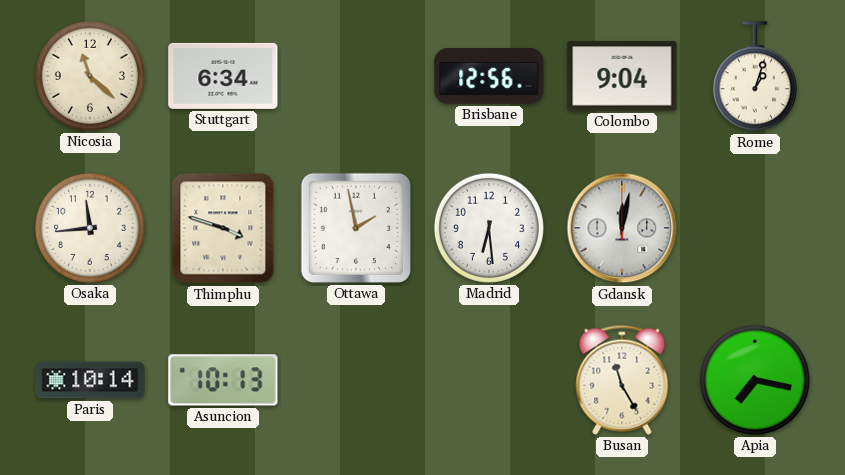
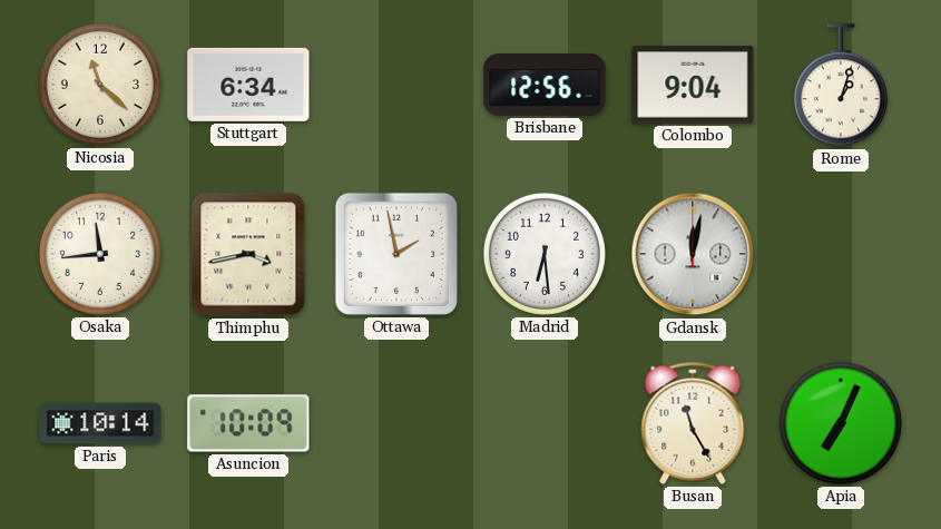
Thimphu: 3:48 -> 3:43
Asuncion: 10:13 -> 10:09
Apia: 7:17 -> 7:04
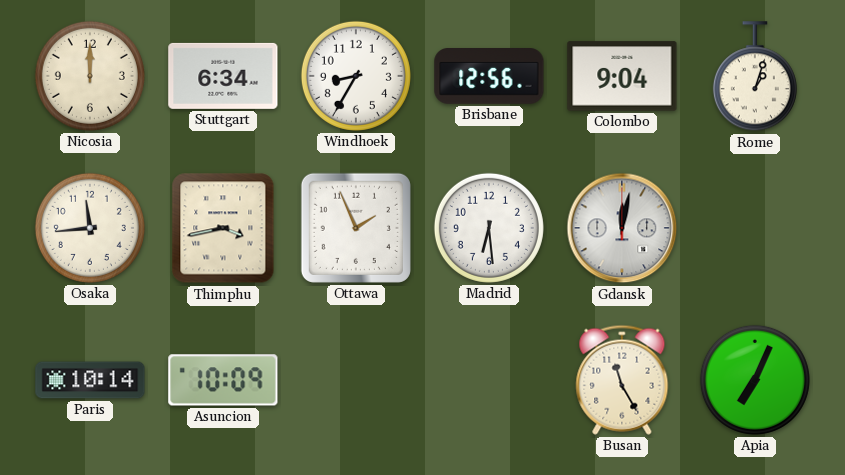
Nicosia: 11:22 -> 12:00
Windhoek: none -> 8:35
Ottawa: 1:58 -> 1:56
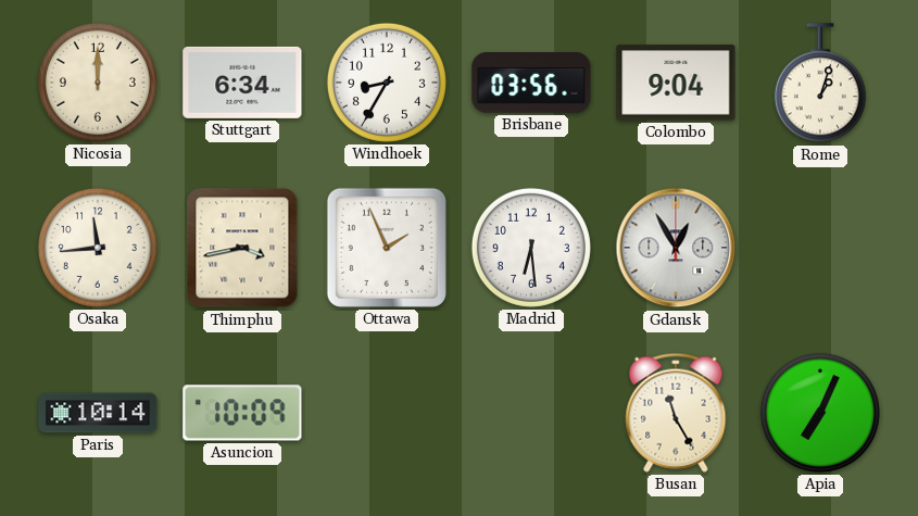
Brisbane: 12:56 -> 03:56
Gdansk: 12:02 -> 12:55
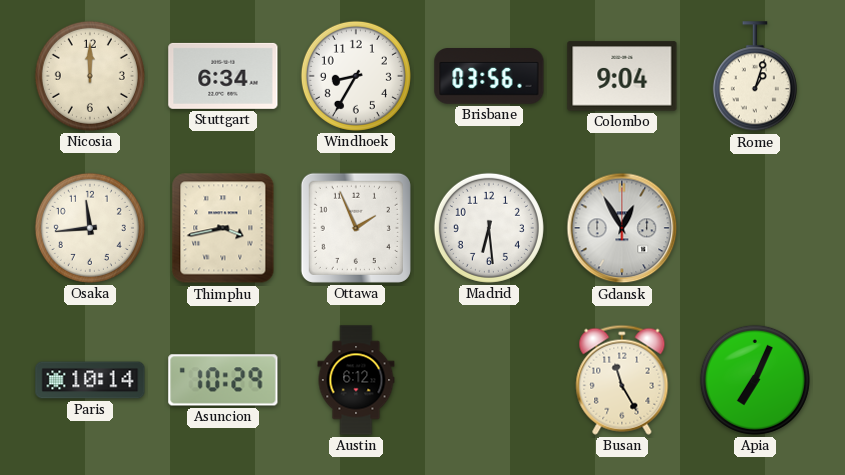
Asuncion: 10:09 -> 10:29
Austin: none -> 6:12
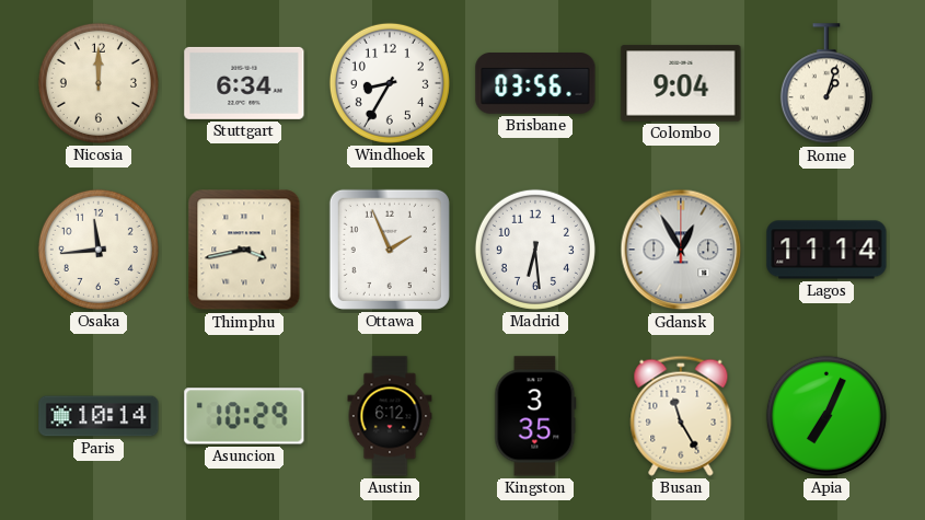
Lagos: none -> 11:14
Kingston: none -> 3:35
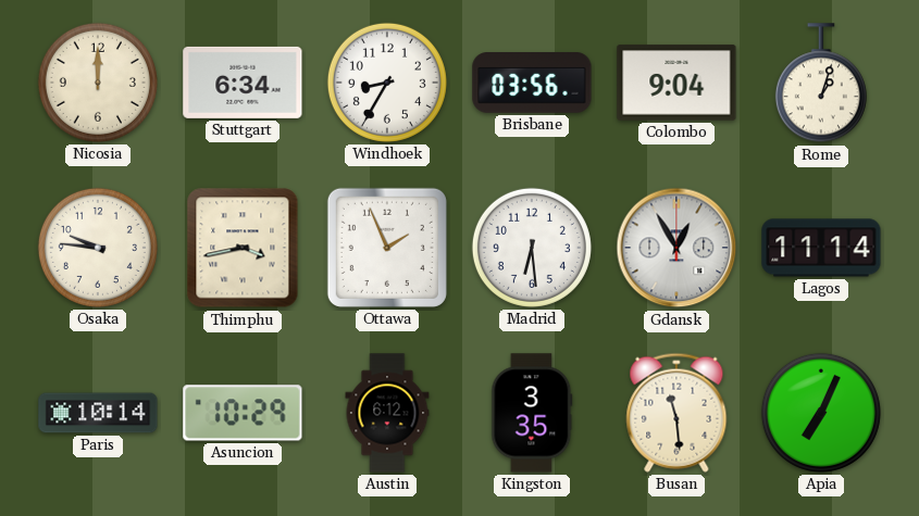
Osaka: 11:44 -> 9:46
Busan: 11:25 -> 11:29
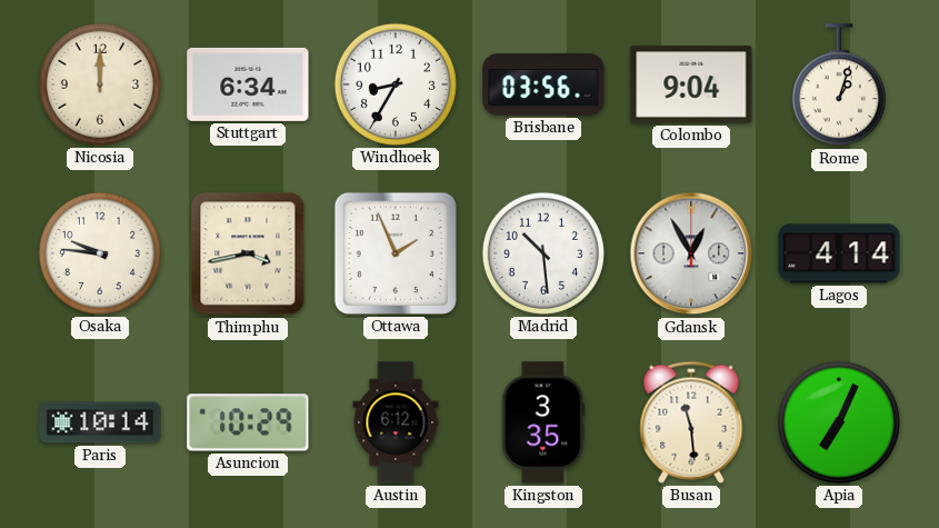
Madrid: 6:29 -> 10:29
Lagos: 11:14 -> 4:14
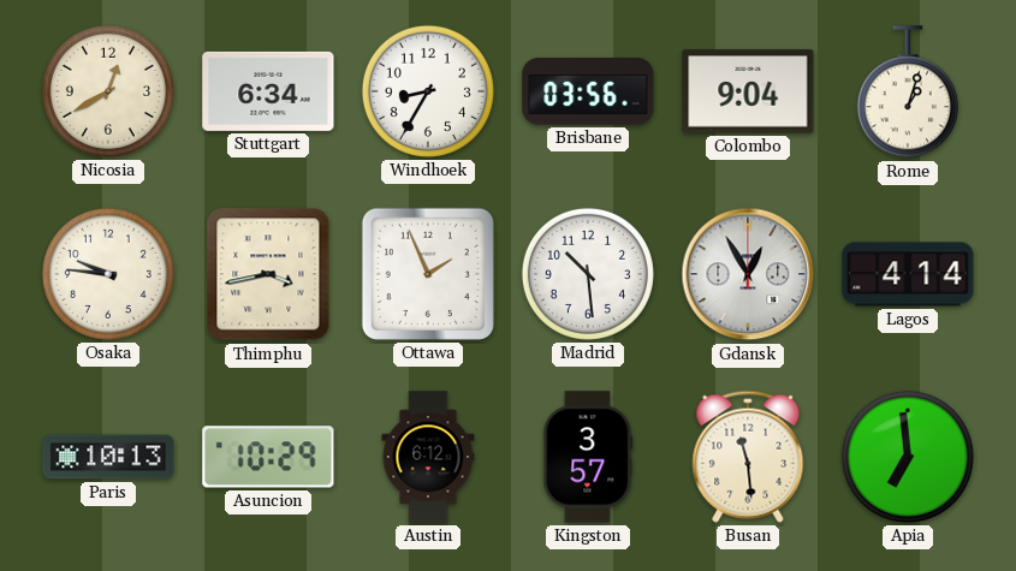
Nicosia: 12:00 -> 12:40
Paris: 10:14 -> 10:13
Kingston: 3:35 -> 3:57
Apia: 7:04 -> 6:59
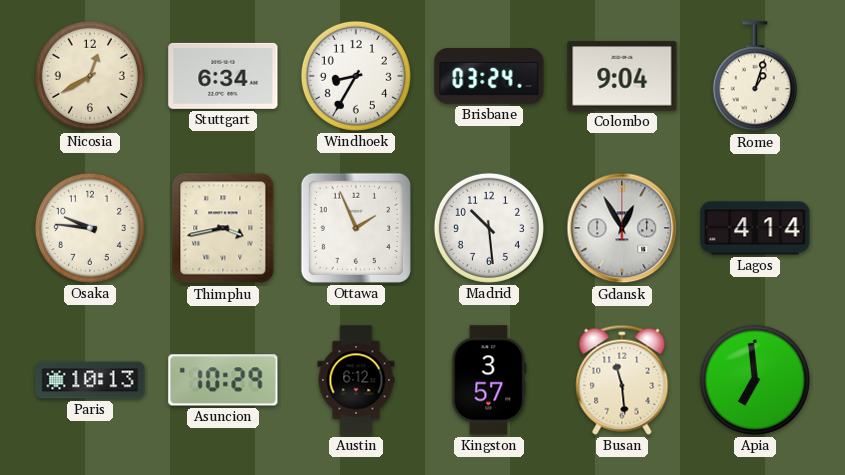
Brisbane: 03:56 -> 03:24
